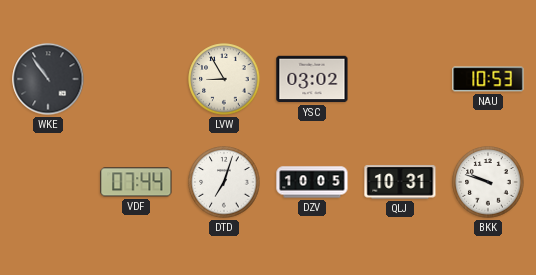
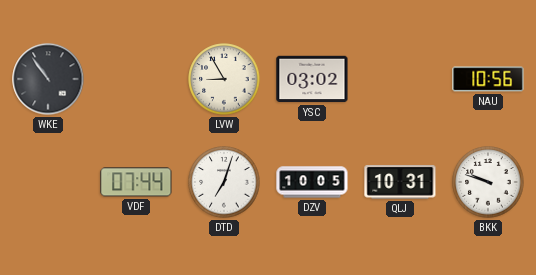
NAU: 10:53 -> 10:56
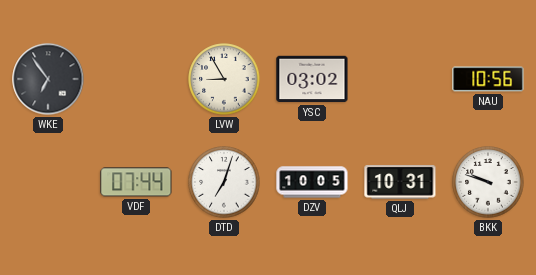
WKE: 10:54 -> 6:54
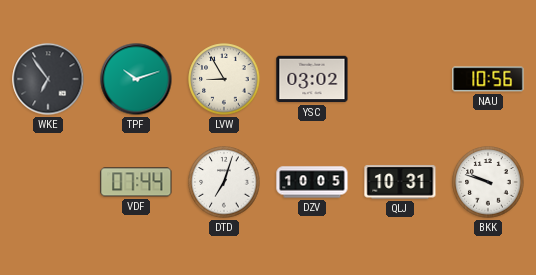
TPF: none -> 10:12
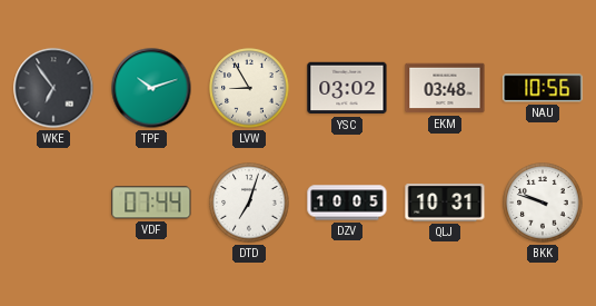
EKM: none -> 03:48
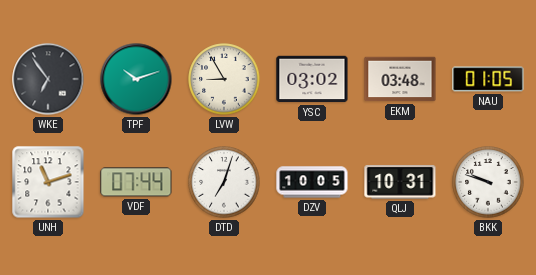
NAU: 10:56 -> 01:05
UNH: none -> 11:12
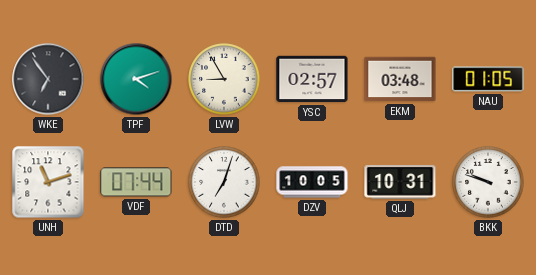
TPF: 10:12 -> 4:12
YSC: 03:02 -> 02:57
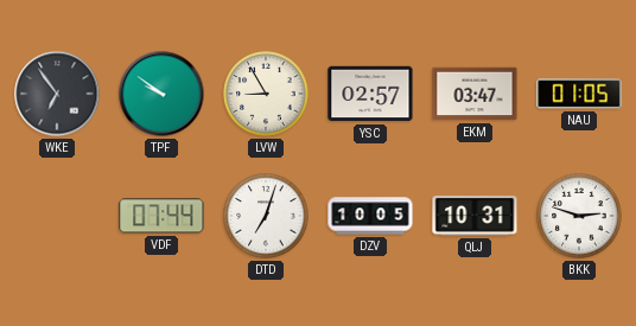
TPF: 4:12 -> 9:51
EKM: 03:48 -> 03:47
UNH: 11:12 -> none
BKK: 9:48 -> 2:48
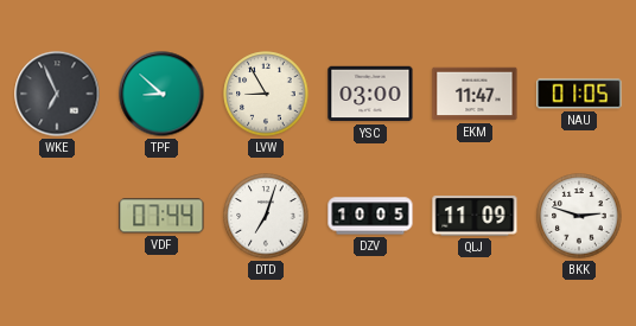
WKE: 6:54 -> 6:56
TPF: 9:51 -> 8:52
YSC: 02:57 -> 03:00
EKM: 03:47 -> 11:47
QLJ: 10:31 -> 11:09
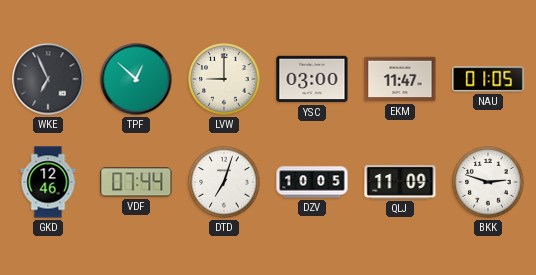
TPF: 8:52 -> 12:52
LVW: 8:55 -> 9:00
GKD: none -> 12:46
